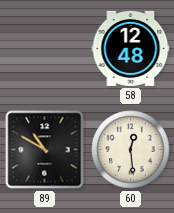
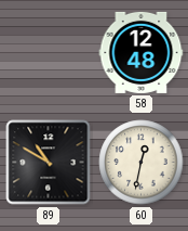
60: 12:29 -> 12:32
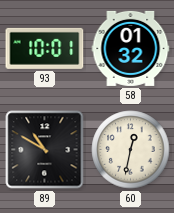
93: none -> 10:01
58: 12:48 -> 01:32
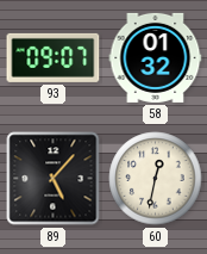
93: 10:01 -> 09:07
89: 10:50 -> 5:07
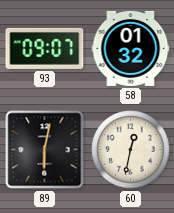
89: 5:07 -> 6:02
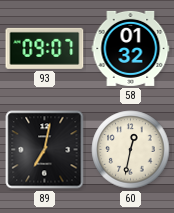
89: 6:02 -> 7:02
